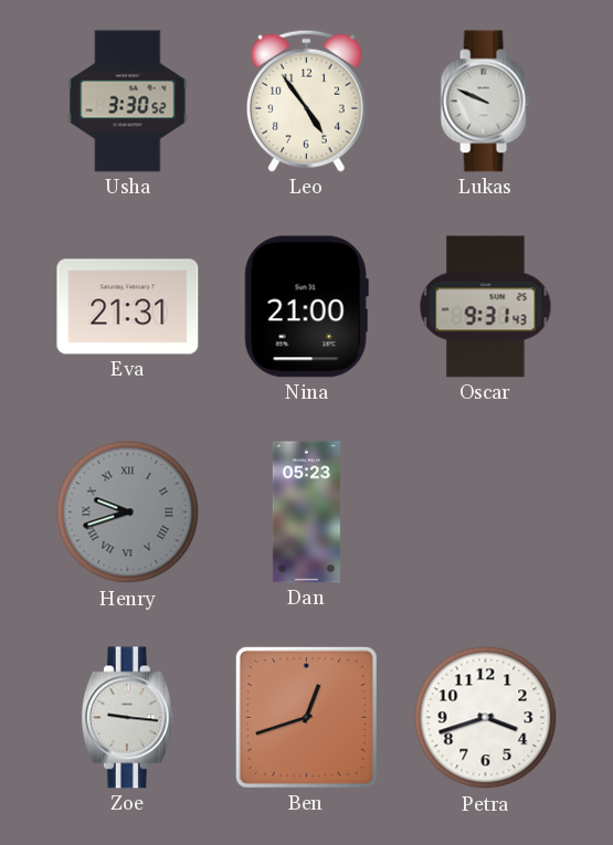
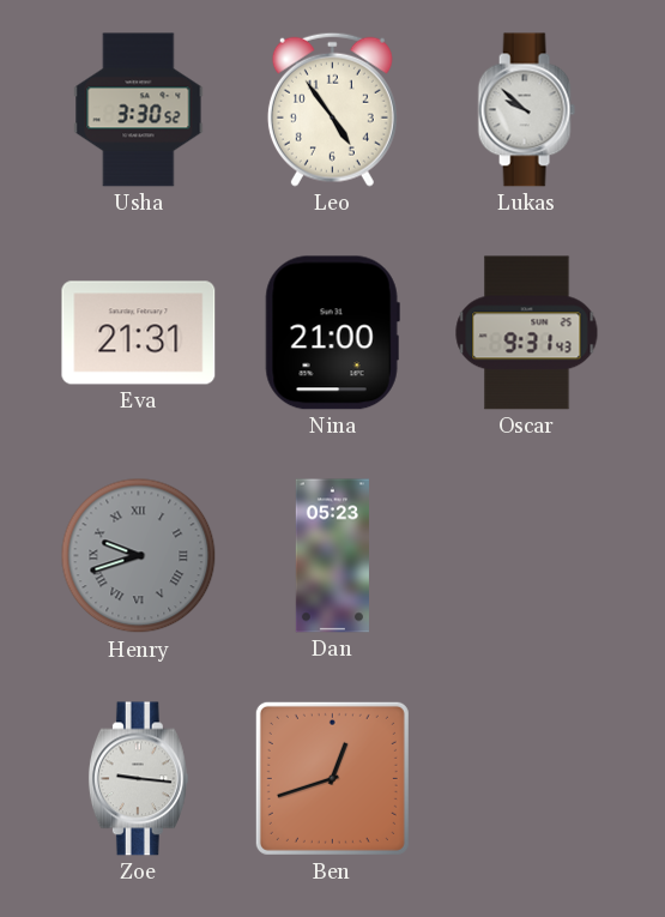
Lukas: 9:49 -> 9:52
Petra: 3:42 -> none
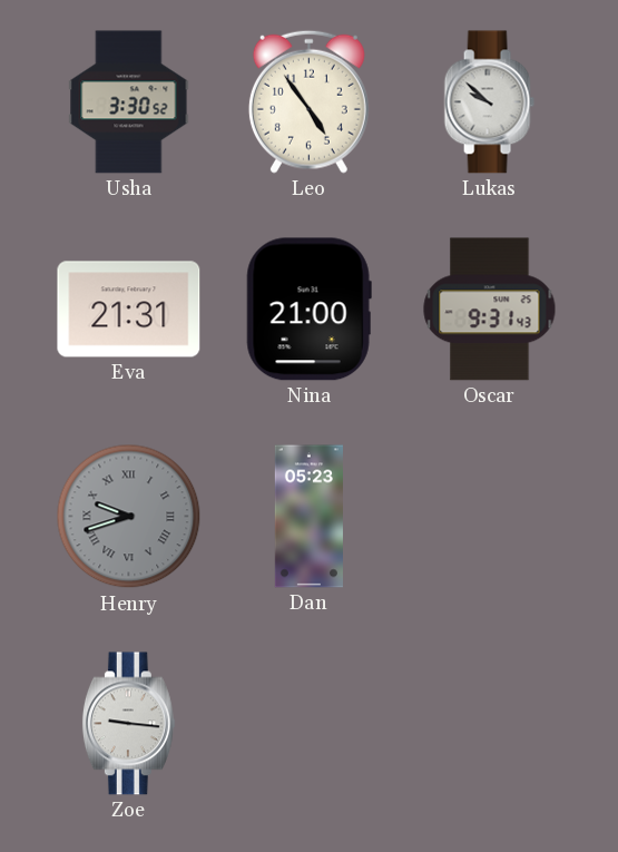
Ben: 12:42 -> none
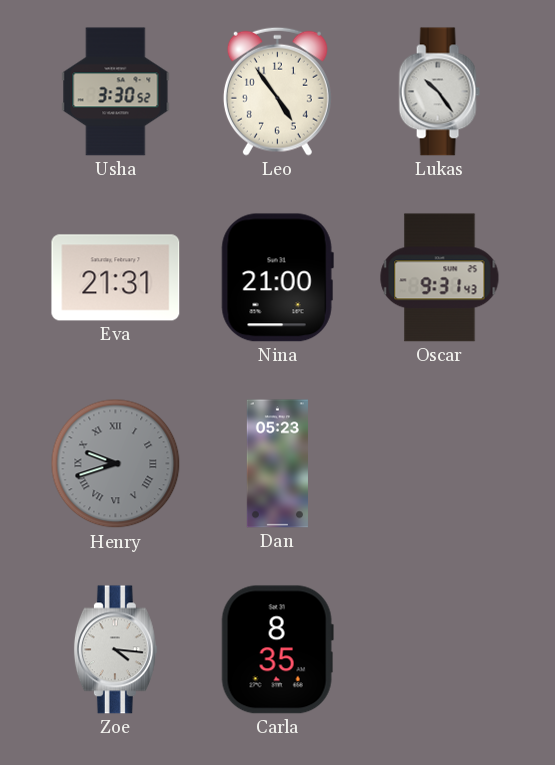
Lukas: 9:52 -> 10:24
Zoe: 9:16 -> 4:16
Carla: none -> 8:35
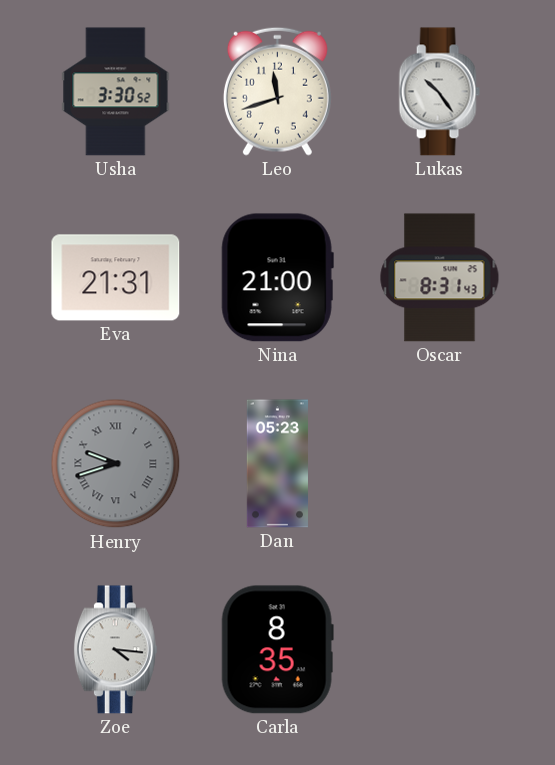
Leo: 4:54 -> 11:42
Oscar: 9:31 -> 8:31
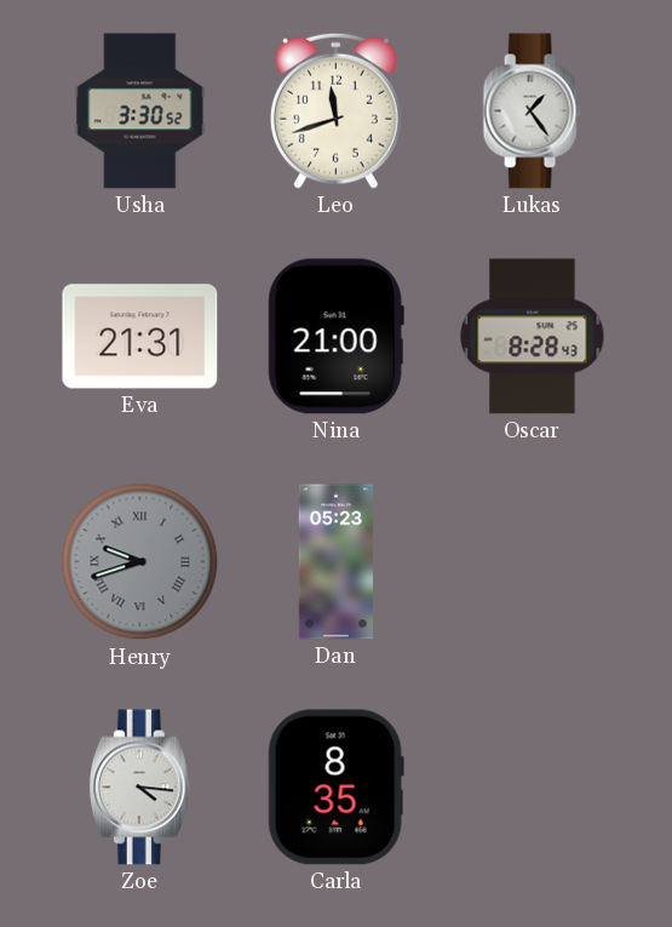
Lukas: 10:24 -> 1:24
Oscar: 8:31 -> 8:28
